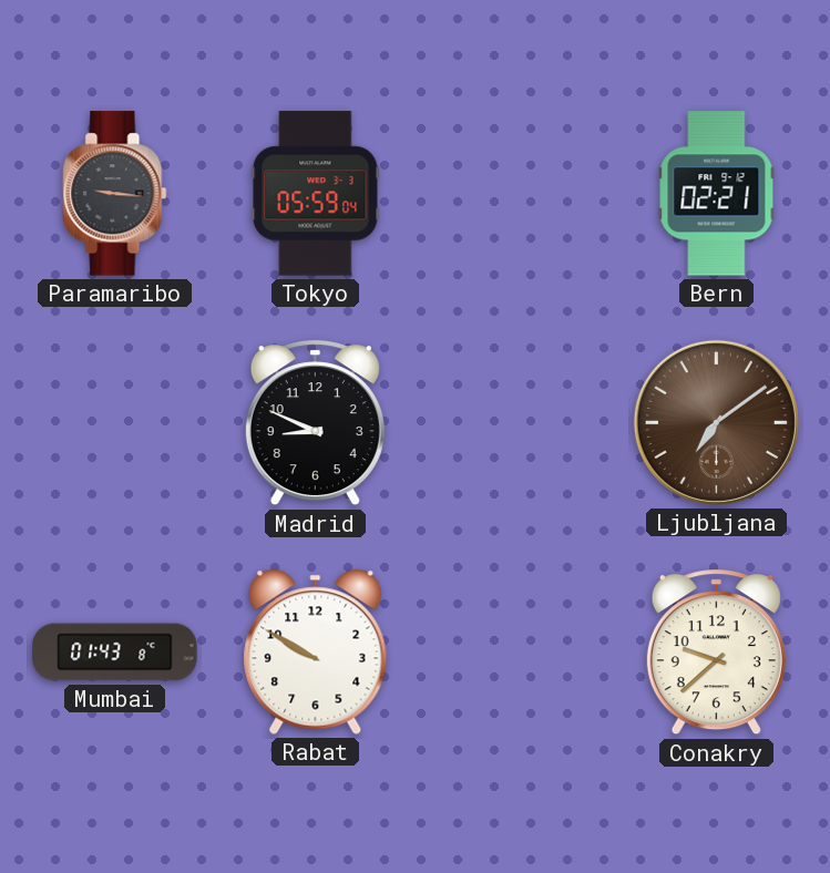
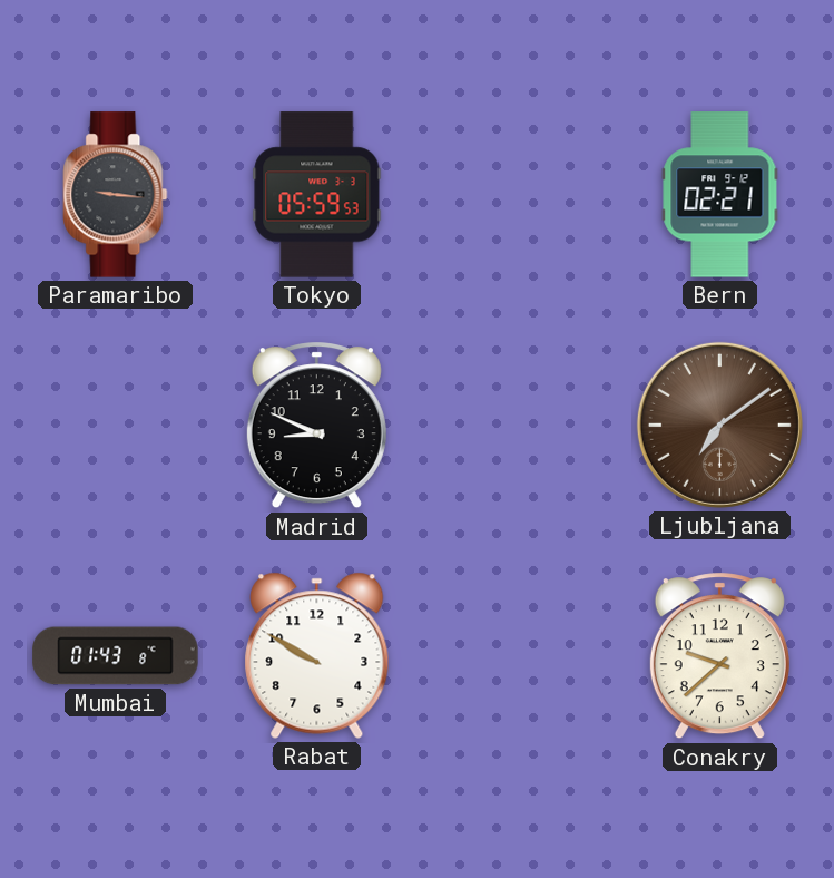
Tokyo: 05:59:04 -> 05:59:53
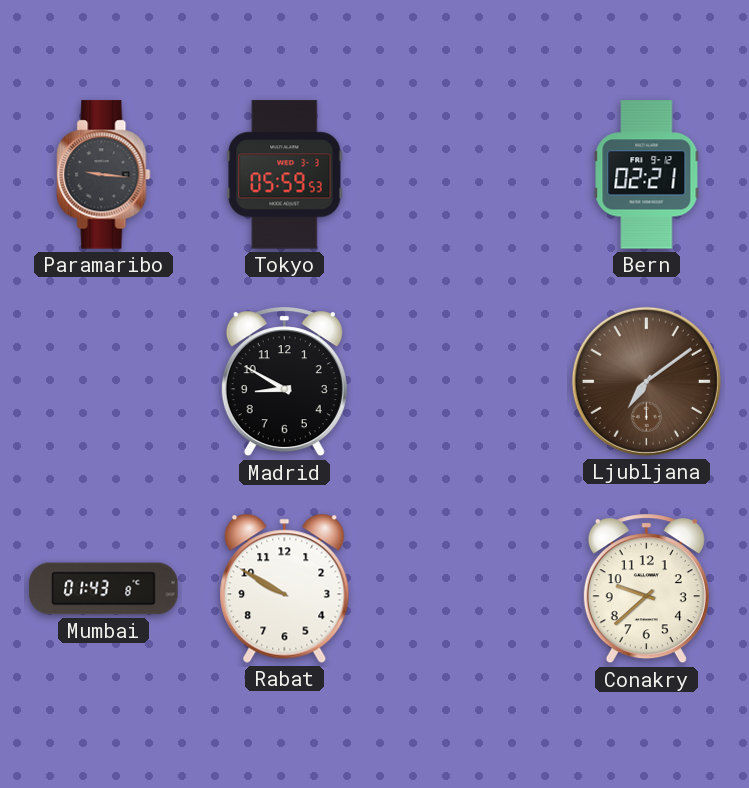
Madrid: 8:49 -> 8:50
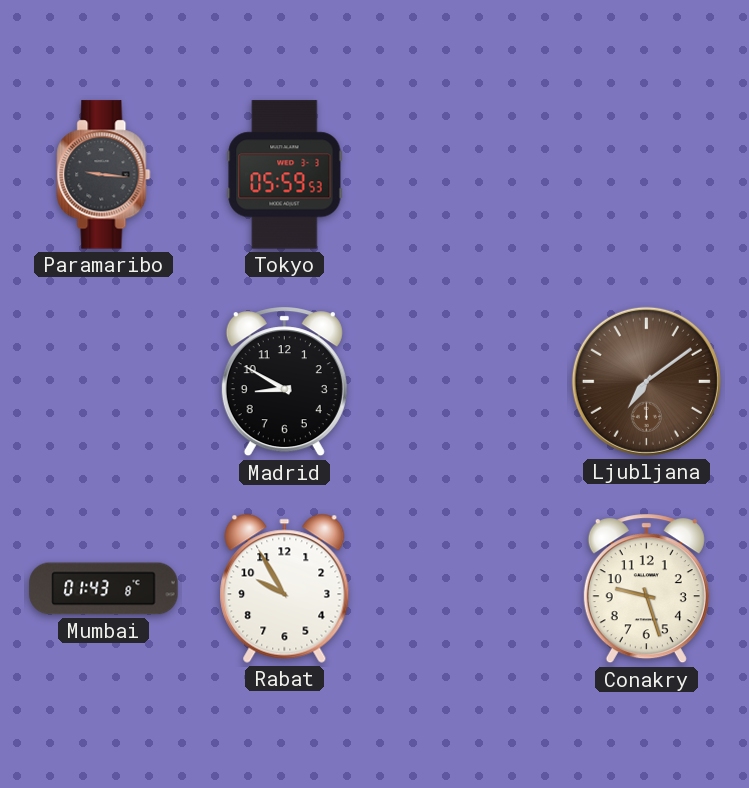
Bern: 02:21 -> none
Rabat: 9:50 -> 9:55
Conakry: 9:38 -> 9:27
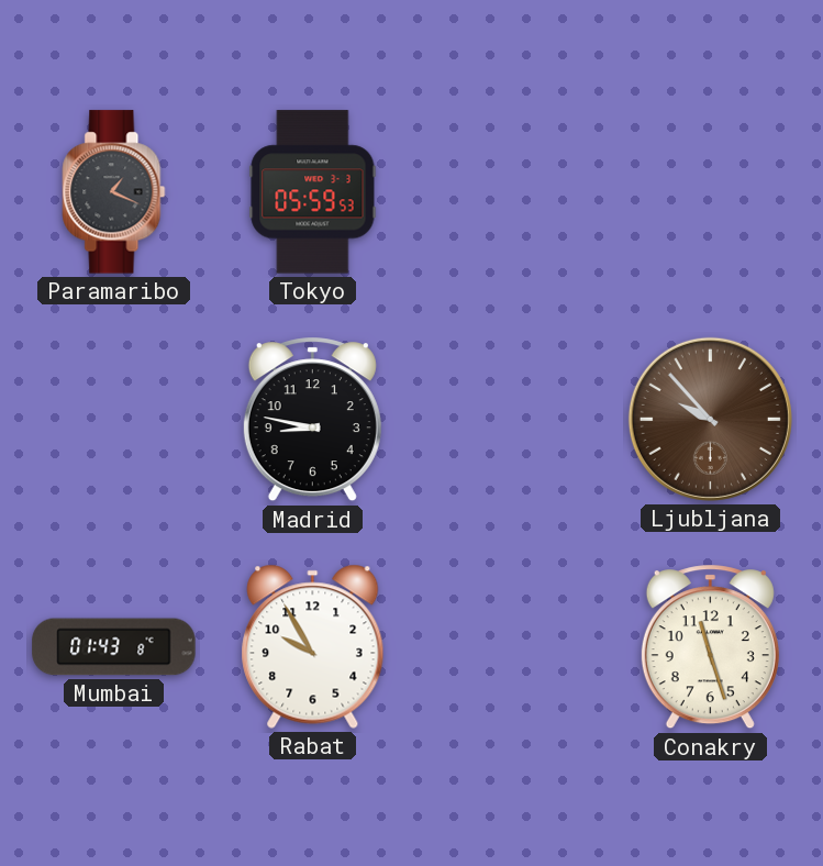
Paramaribo: 9:16 -> 1:19
Madrid: 8:50 -> 8:47
Ljubljana: 7:09 -> 9:53
Conakry: 9:27 -> 11:27
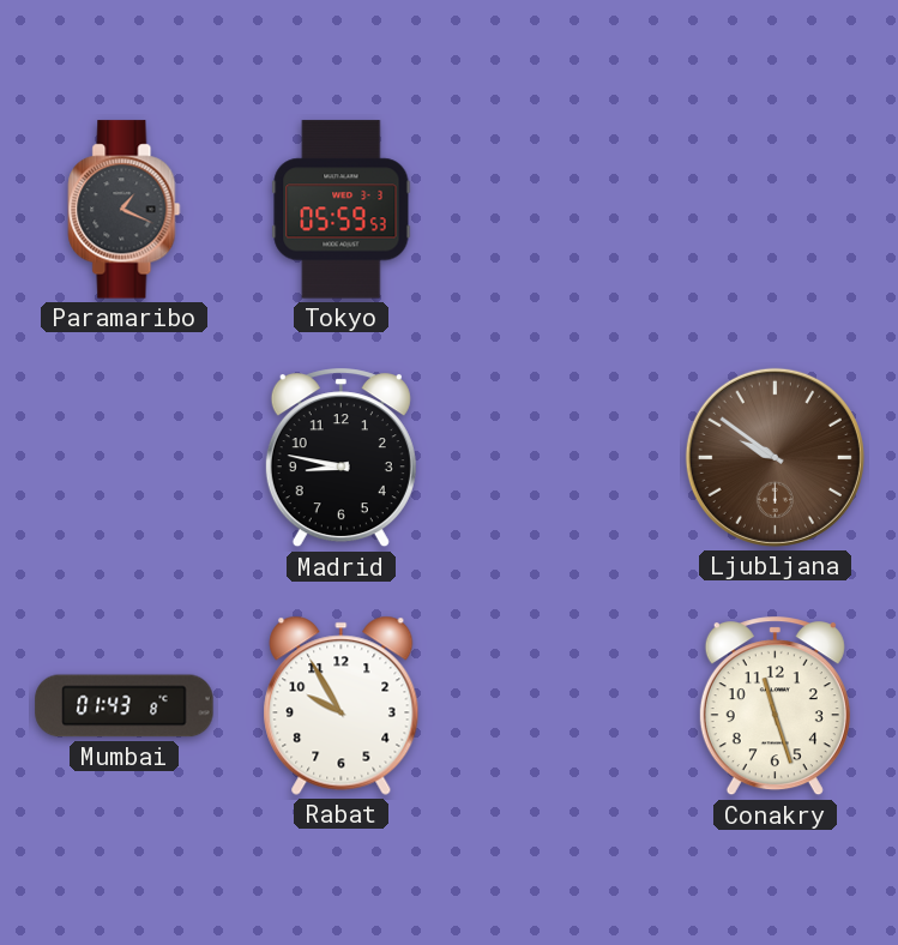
Ljubljana: 9:53 -> 9:51
